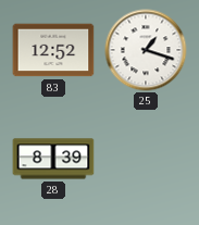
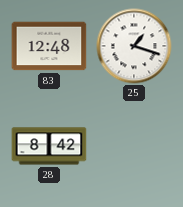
83: 12:52 -> 12:48
28: 8:39 -> 8:42
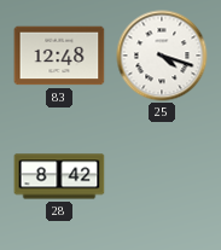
25: 1:18 -> 4:18
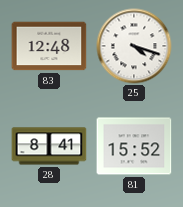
28: 8:42 -> 8:41
81: none -> 15:52
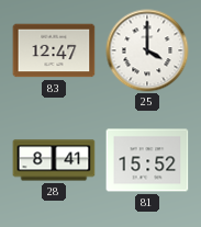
83: 12:48 -> 12:47
25: 4:18 -> 4:00
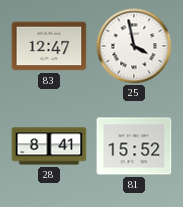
25: 4:00 -> 3:58
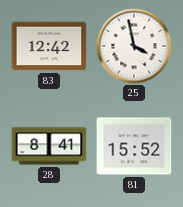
83: 12:47 -> 12:42
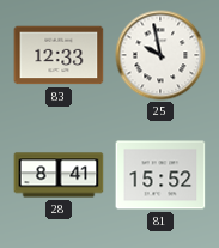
83: 12:42 -> 12:33
25: 3:58 -> 9:58
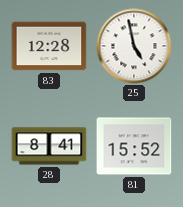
83: 12:33 -> 12:28
25: 9:58 -> 4:58
